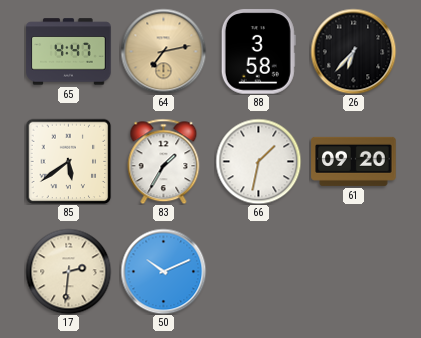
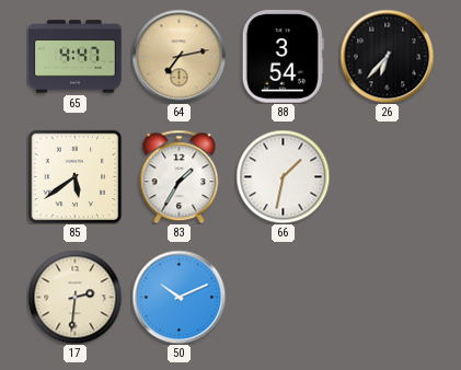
88: 3:58 -> 3:54
61: 09:20 -> none
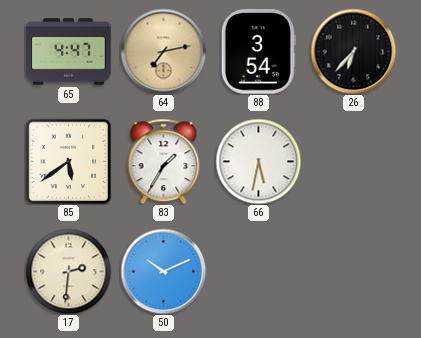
66: 1:32 -> 5:32
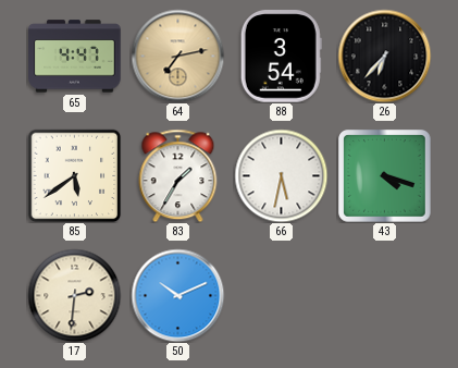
43: none -> 4:18
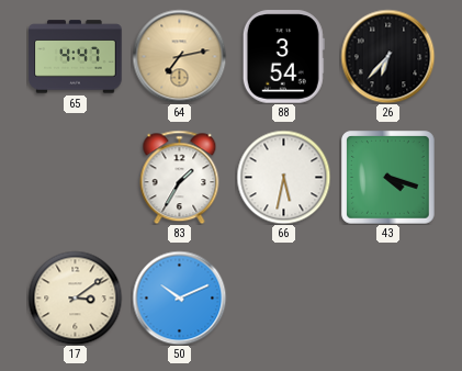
85: 5:39 -> none
17: 2:31 -> 3:09
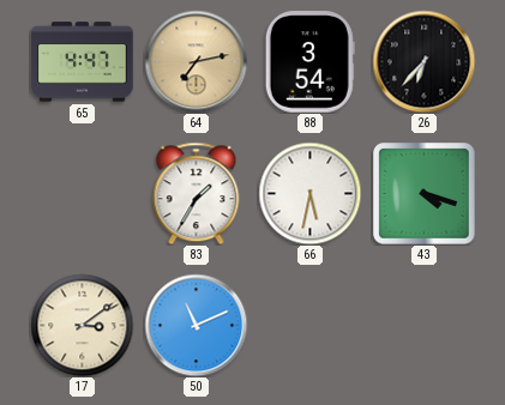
50: 10:11 -> 11:11
